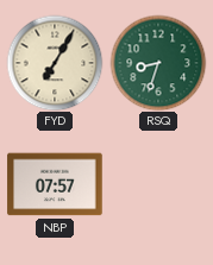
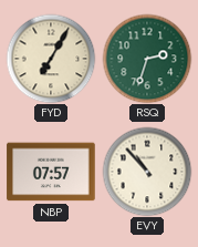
RSQ: 8:33 -> 2:33
EVY: none -> 10:53
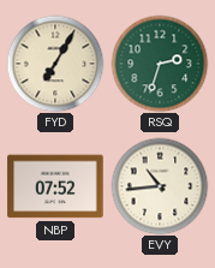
NBP: 07:57 -> 07:52
EVY: 10:53 -> 10:44
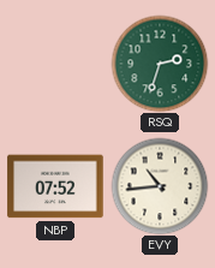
FYD: 7:05 -> none
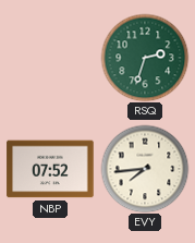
EVY: 10:44 -> 7:44
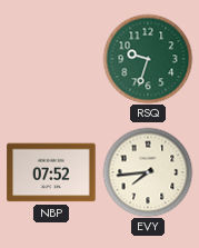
RSQ: 2:33 -> 9:33
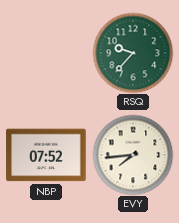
RSQ: 9:33 -> 9:37
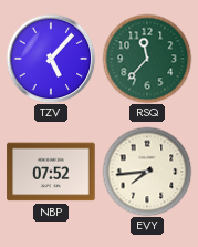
TZV: none -> 5:07
RSQ: 9:37 -> 11:37
